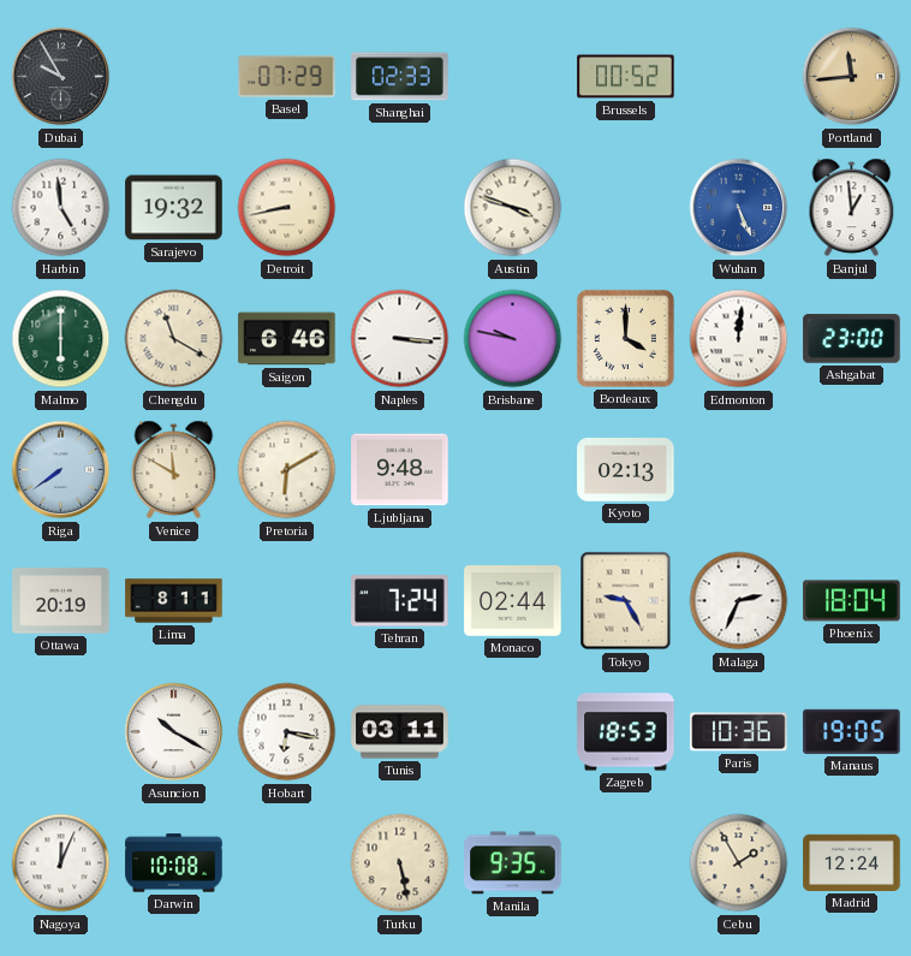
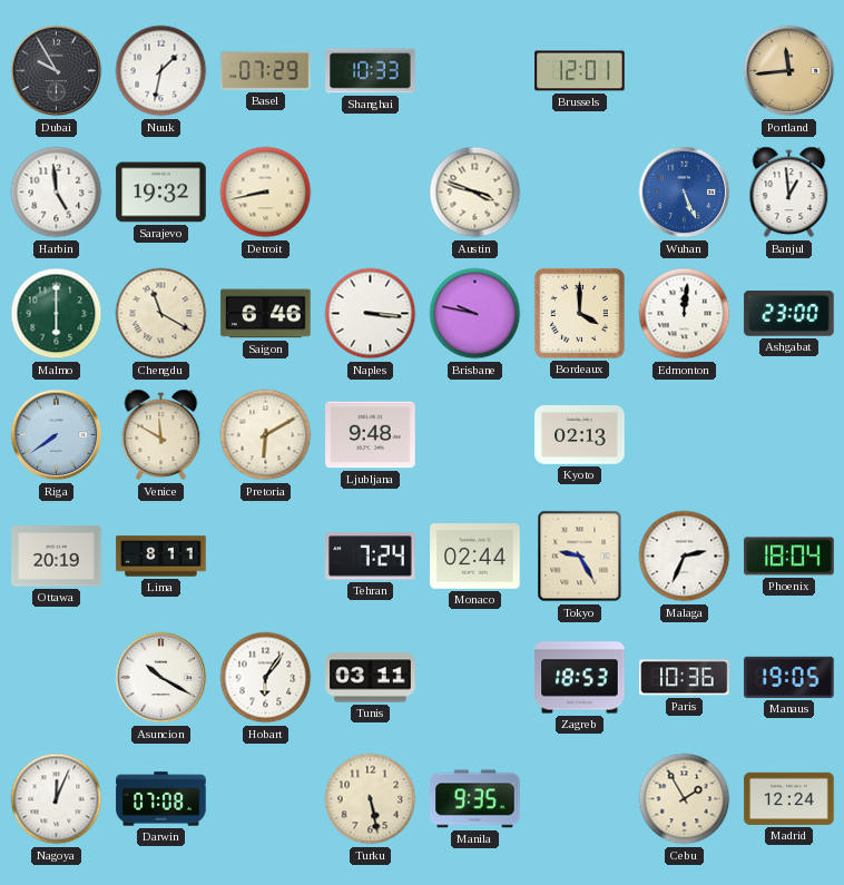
Nuuk: none -> 1:32
Shanghai: 02:33 -> 10:33
Brussels: 00:52 -> 12:01
Hobart: 6:17 -> 6:06
Darwin: 10:08 -> 07:08
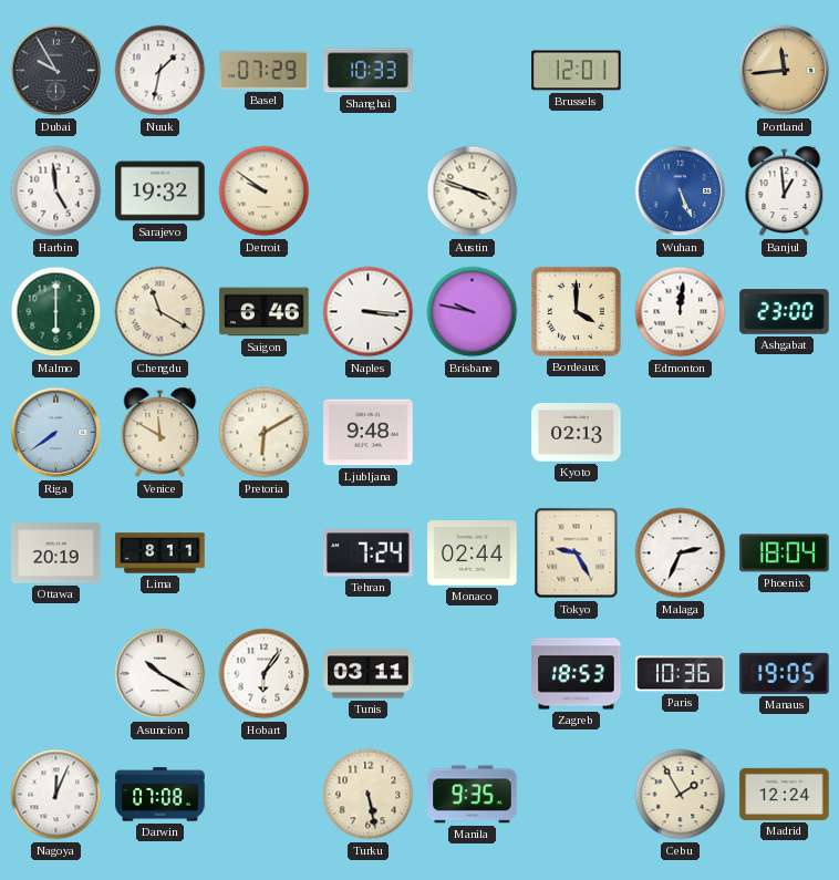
Detroit: 8:43 -> 9:51
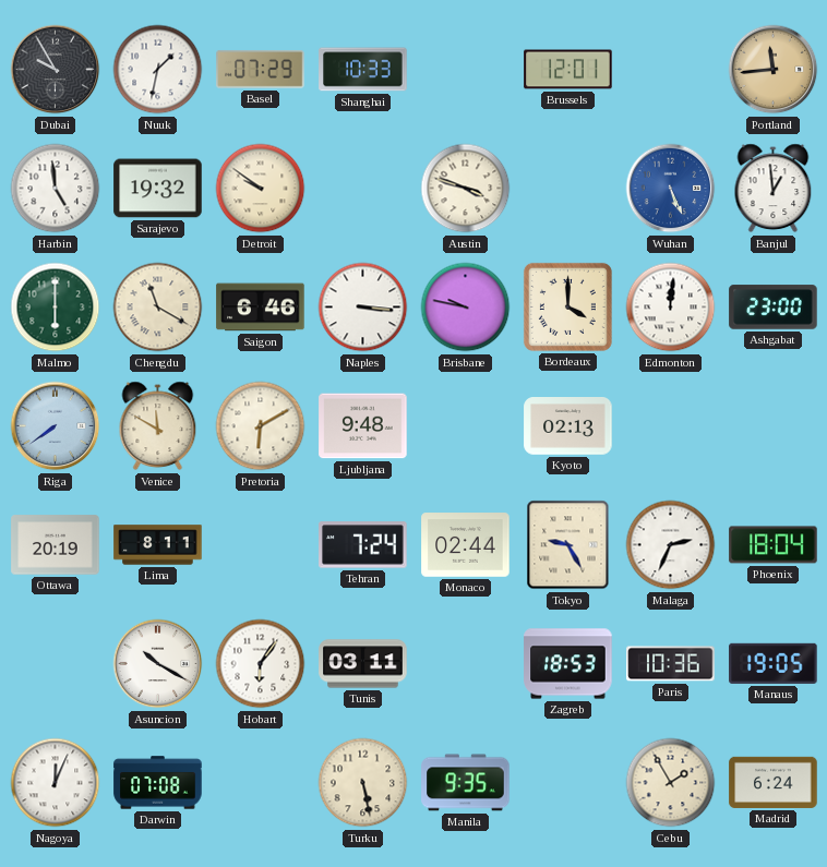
Madrid: 12:24 -> 6:24
